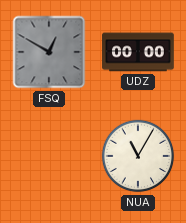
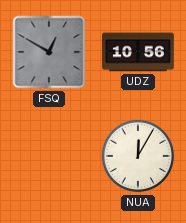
UDZ: 00:00 -> 10:56
NUA: 11:05 -> 12:05
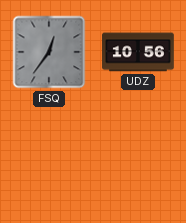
FSQ: 12:50 -> 12:36
NUA: 12:05 -> none
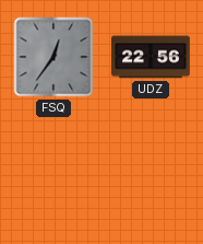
UDZ: 10:56 -> 22:56
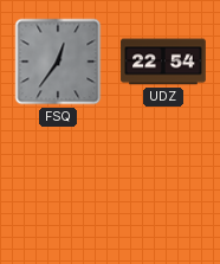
UDZ: 22:56 -> 22:54
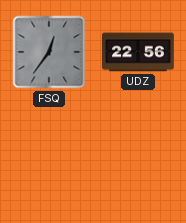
UDZ: 22:54 -> 22:56
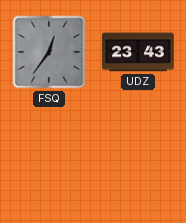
UDZ: 22:56 -> 23:43
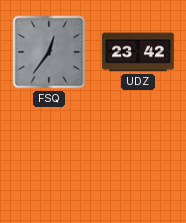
UDZ: 23:43 -> 23:42
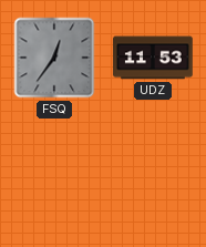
UDZ: 23:42 -> 11:53
